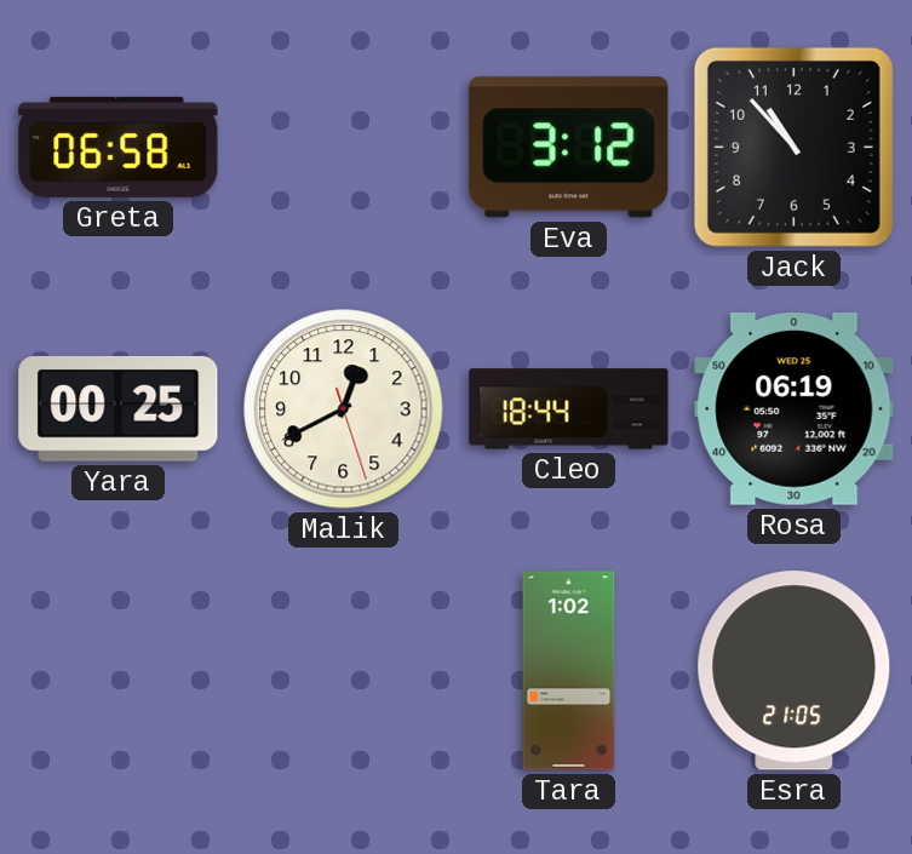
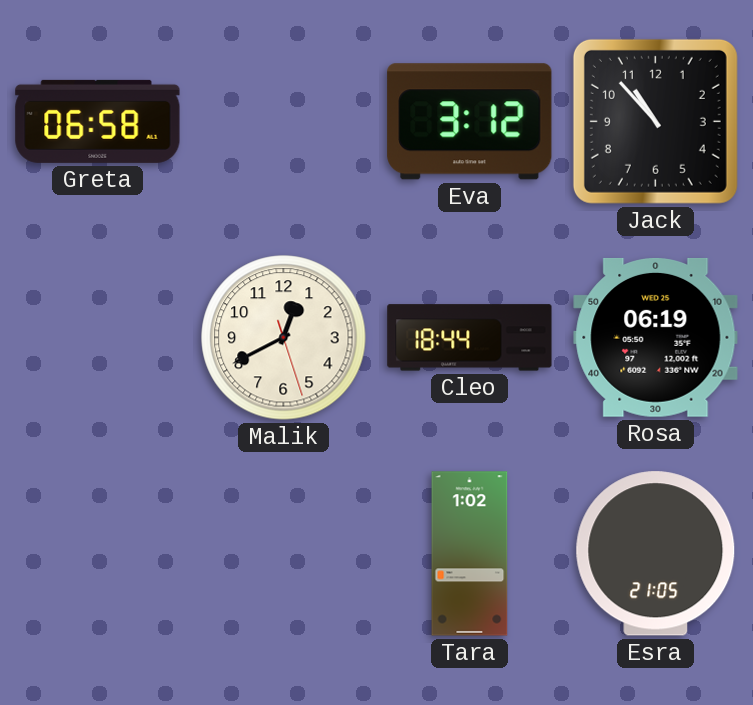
Yara: 00:25 -> none
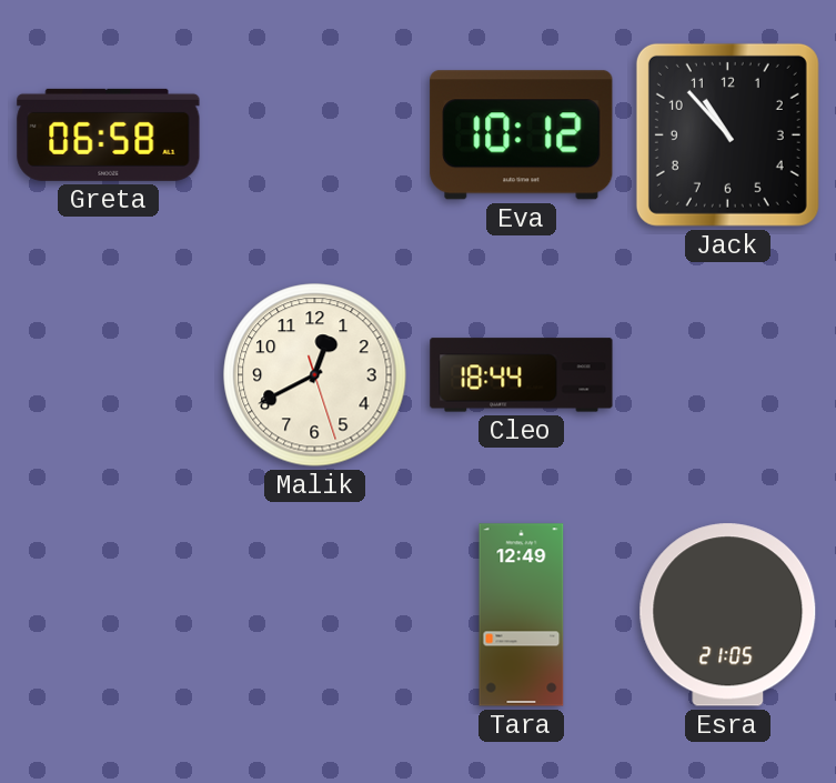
Eva: 3:12 -> 10:12
Rosa: 06:19 -> none
Tara: 1:02 -> 12:49
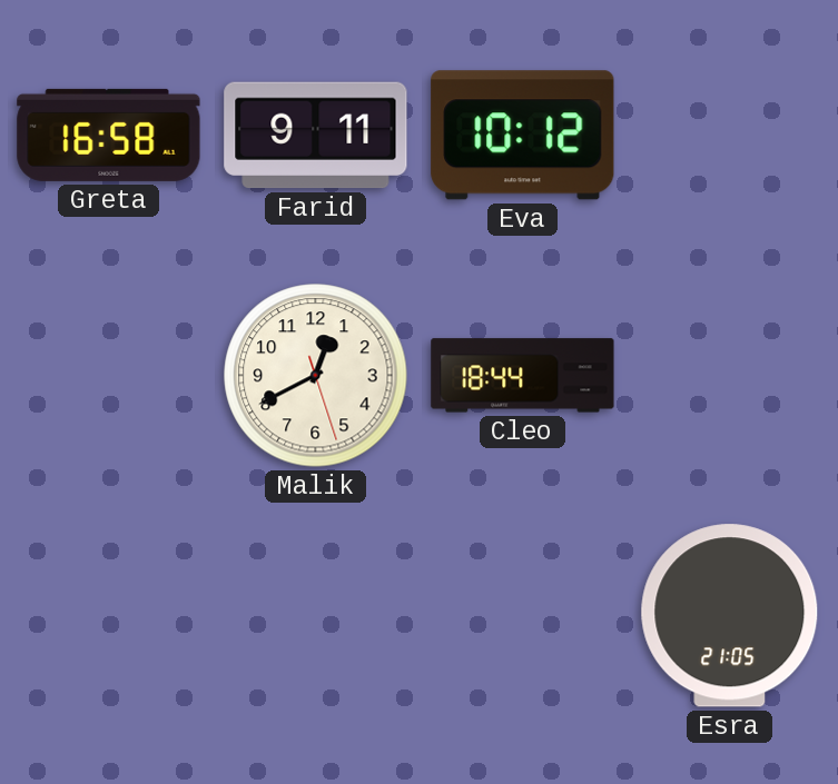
Greta: 06:58 -> 16:58
Farid: none -> 9:11
Jack: 10:53 -> none
Tara: 12:49 -> none
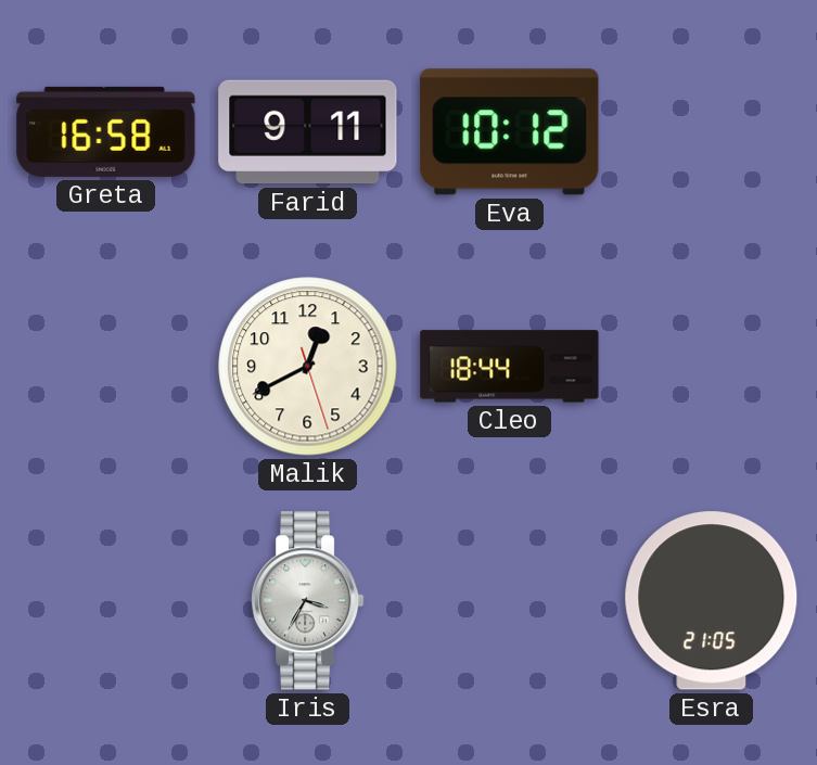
Iris: none -> 3:35
